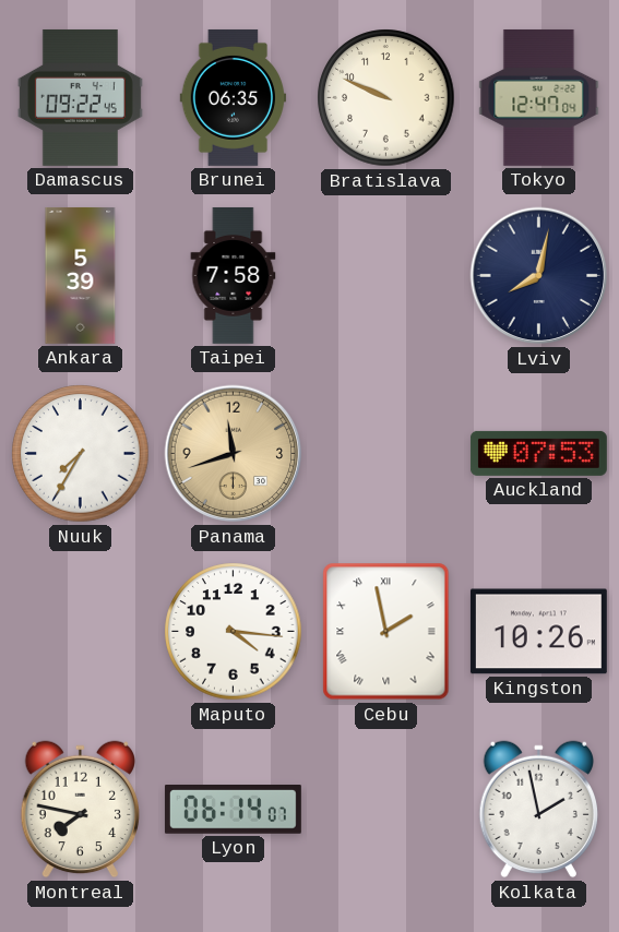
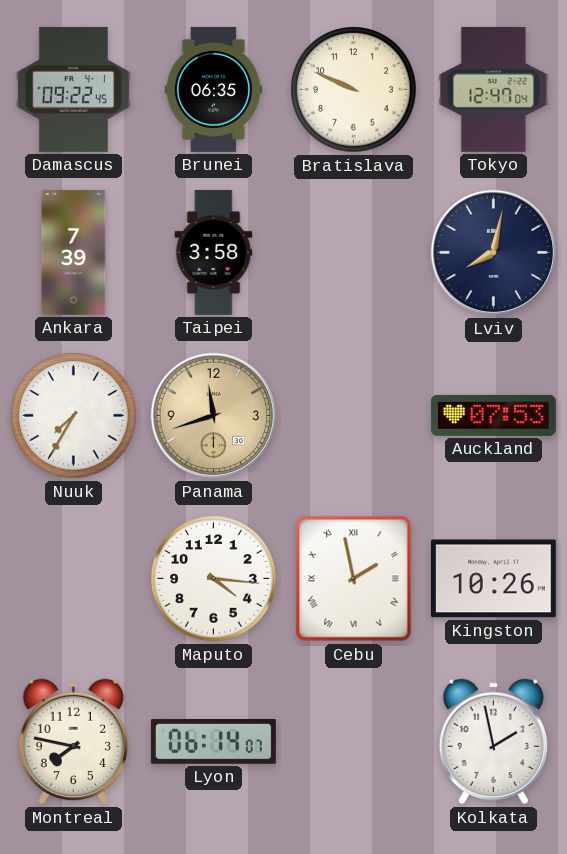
Ankara: 5:39 -> 7:39
Taipei: 7:58 -> 3:58
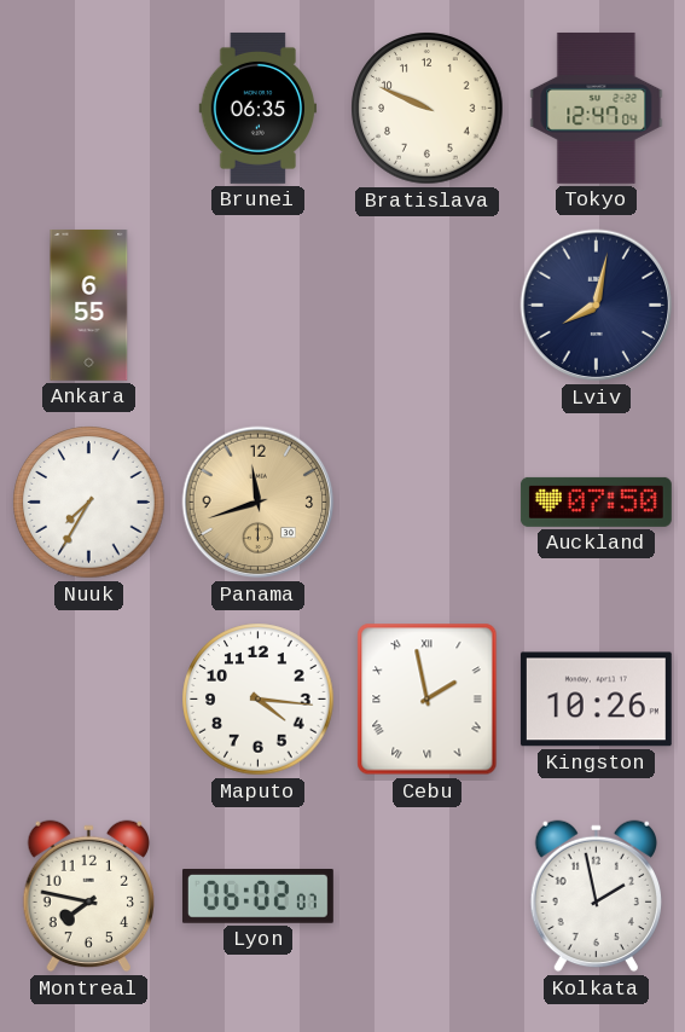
Damascus: 09:22 -> none
Ankara: 7:39 -> 6:55
Taipei: 3:58 -> none
Auckland: 07:53 -> 07:50
Lyon: 06:14 -> 06:02
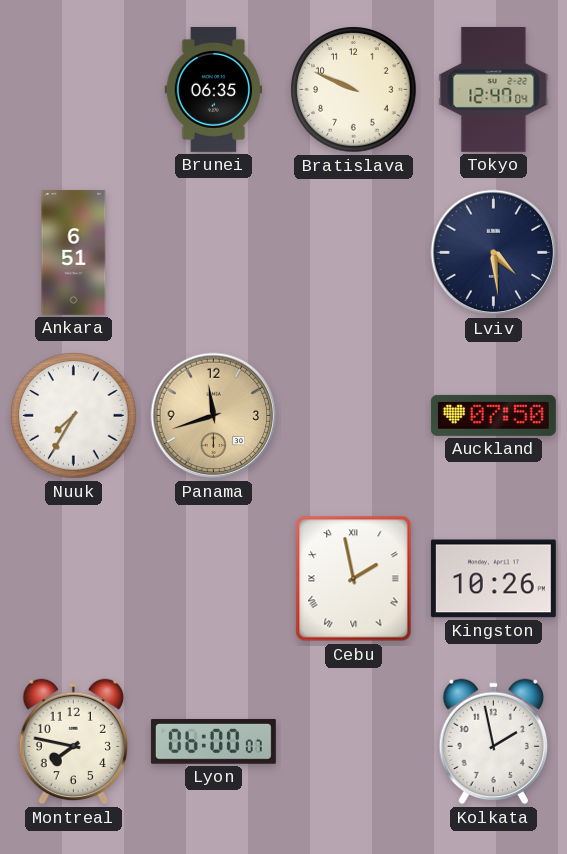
Ankara: 6:55 -> 6:51
Lviv: 8:02 -> 4:29
Maputo: 4:16 -> none
Lyon: 06:02 -> 06:00
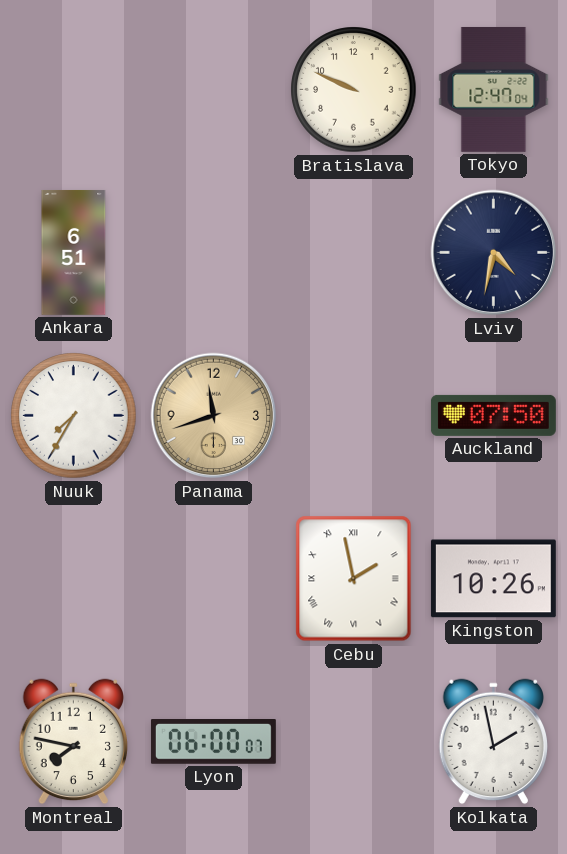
Brunei: 06:35 -> none
Lviv: 4:29 -> 4:32
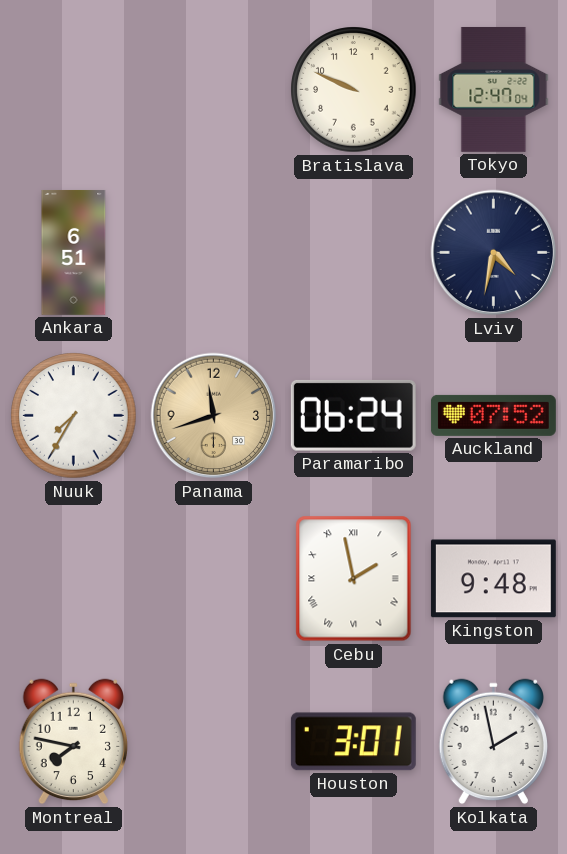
Paramaribo: none -> 06:24
Auckland: 07:50 -> 07:52
Kingston: 10:26 -> 9:48
Lyon: 06:00 -> none
Houston: none -> 3:01
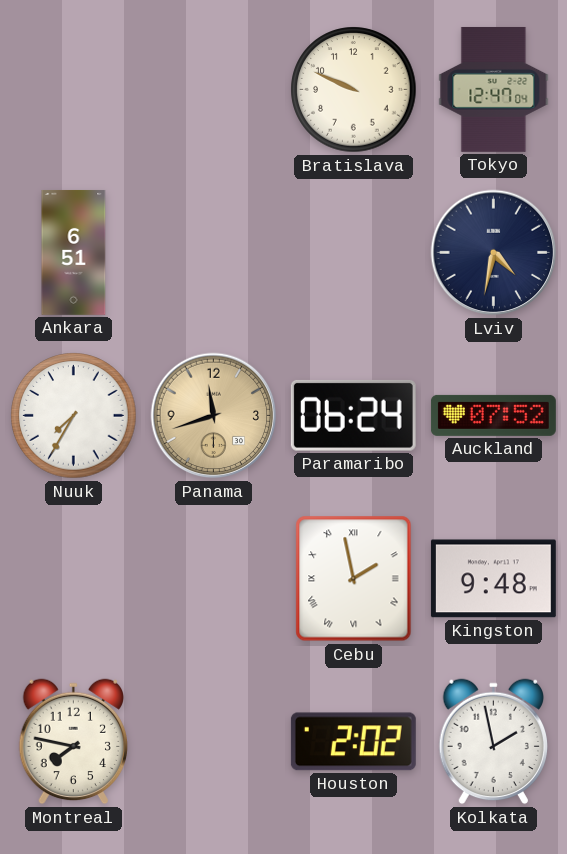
Houston: 3:01 -> 2:02
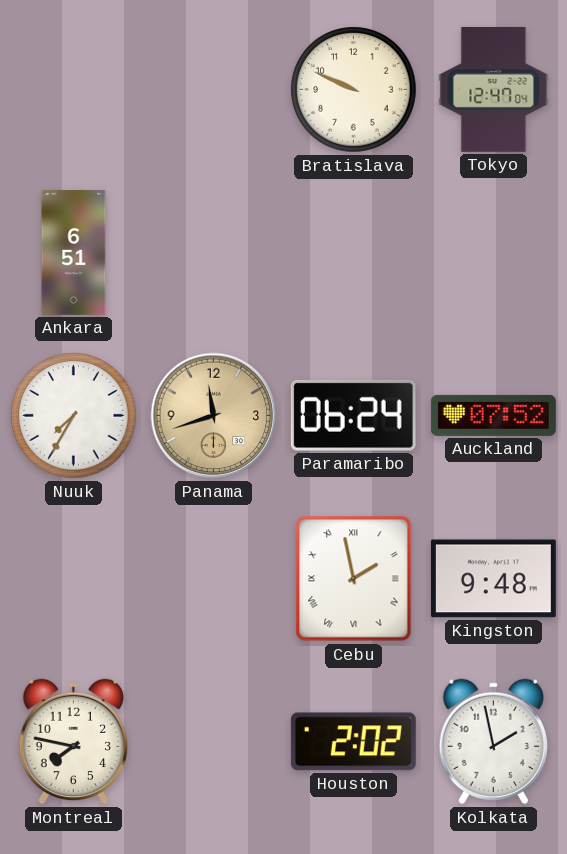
Lviv: 4:32 -> none
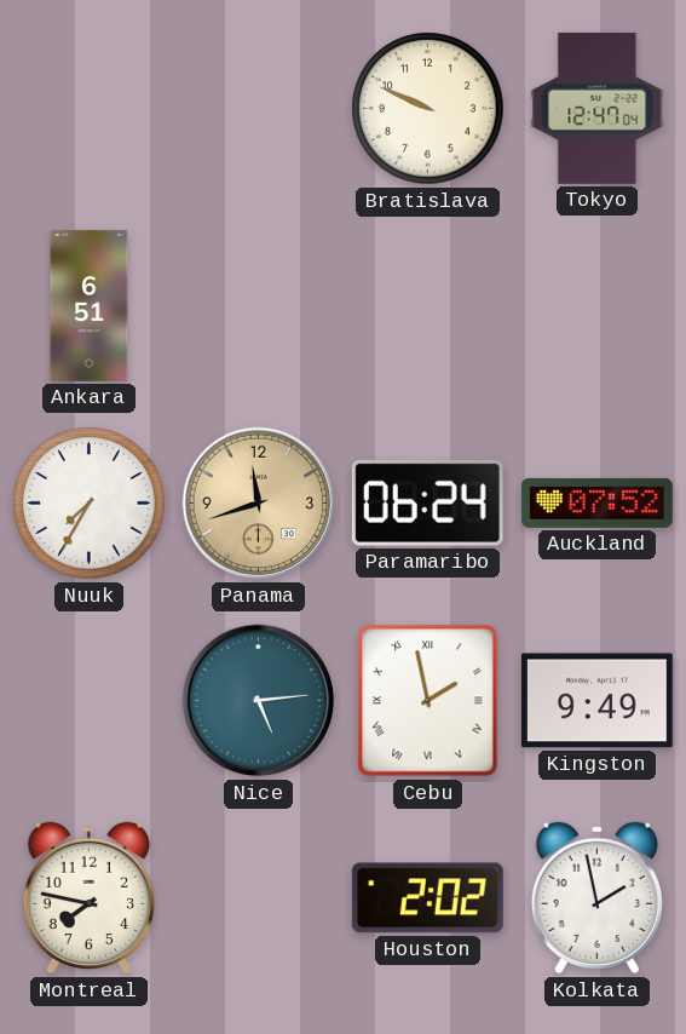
Nice: none -> 5:14
Kingston: 9:48 -> 9:49
